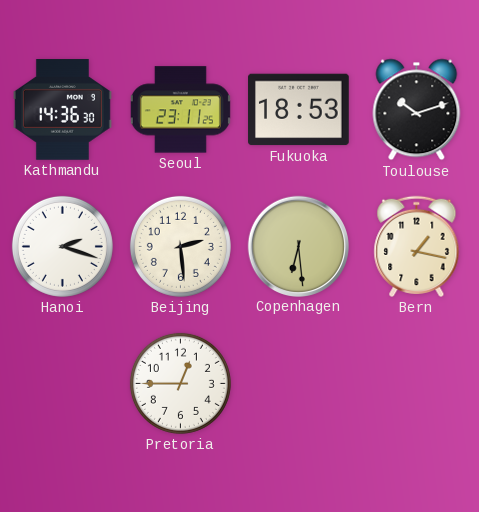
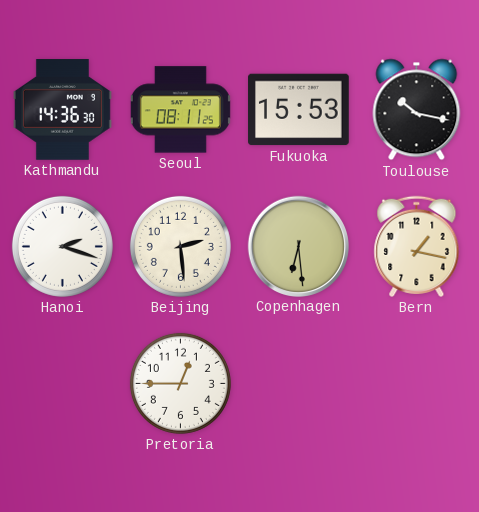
Seoul: 23:11 -> 08:11
Fukuoka: 18:53 -> 15:53
Toulouse: 10:12 -> 10:17
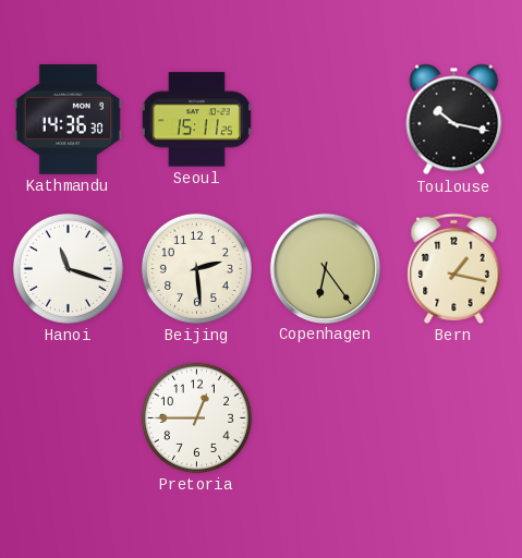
Seoul: 08:11 -> 15:11
Fukuoka: 15:53 -> none
Hanoi: 2:18 -> 11:18
Copenhagen: 6:29 -> 6:24
